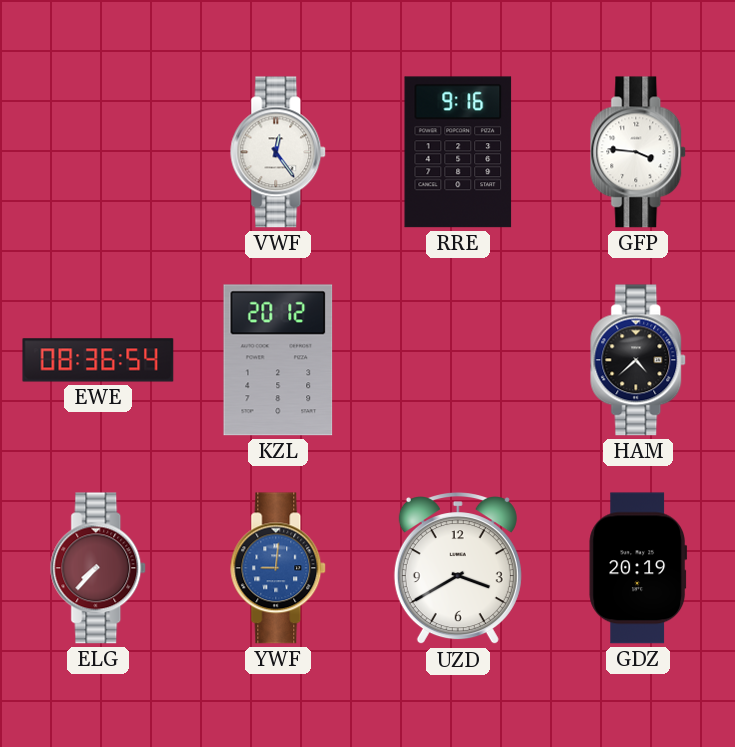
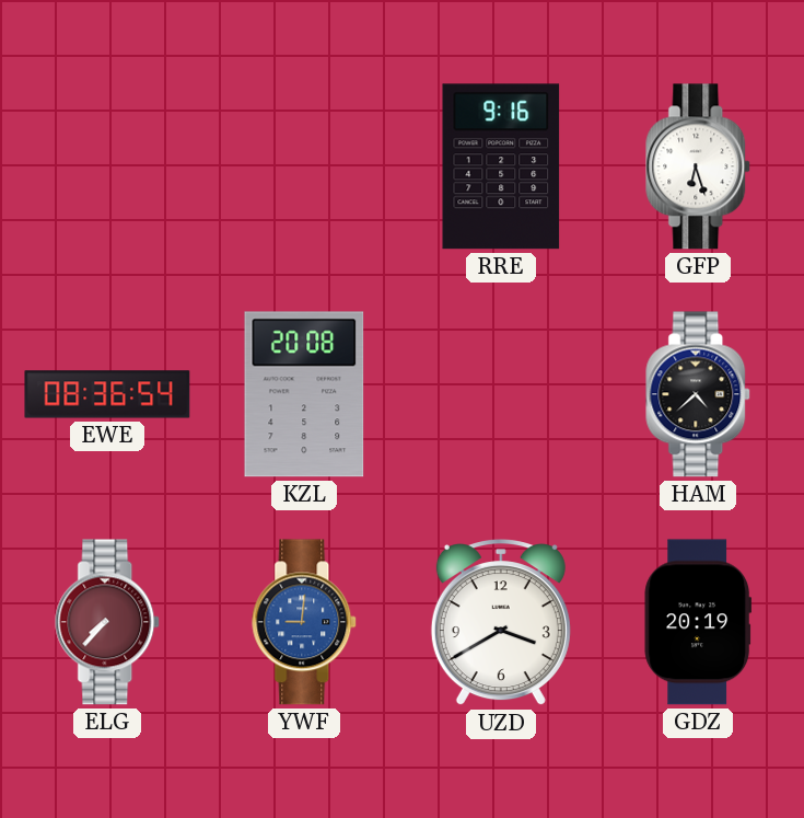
VWF: 12:24 -> none
GFP: 3:46 -> 6:27
KZL: 20:12 -> 20:08
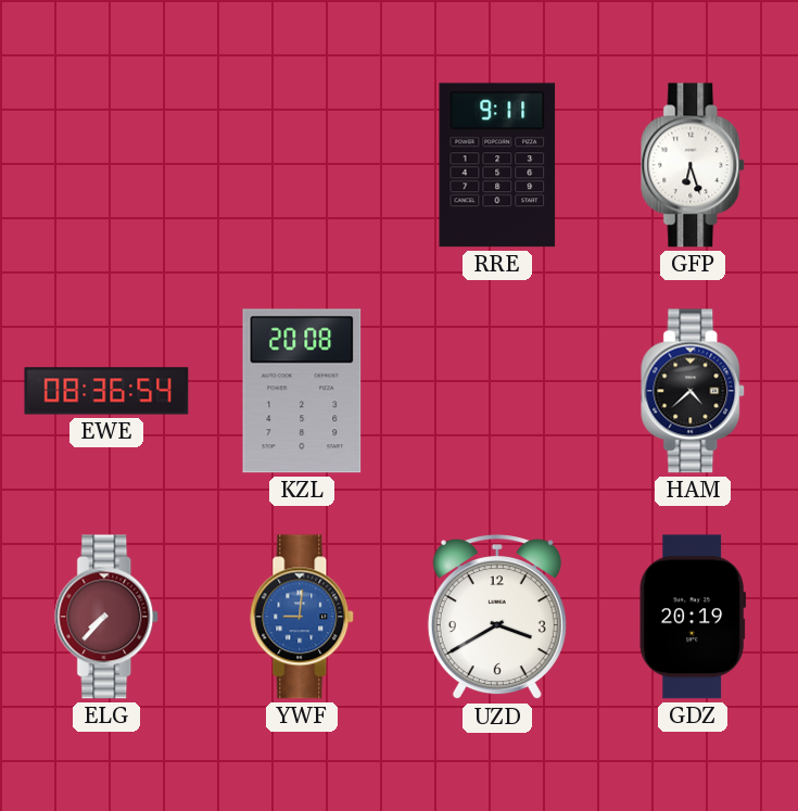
RRE: 9:16 -> 9:11
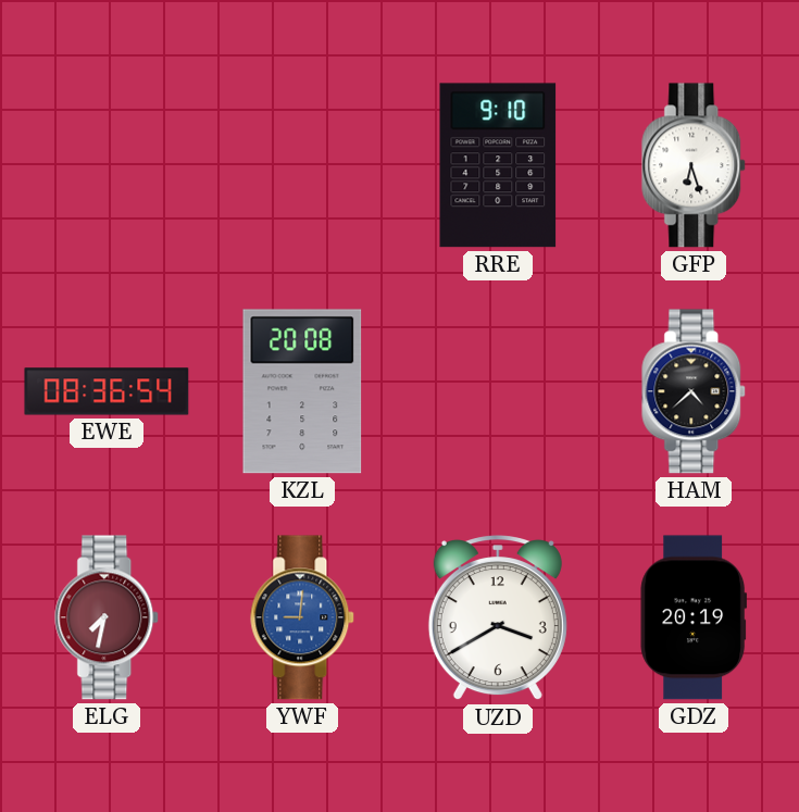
RRE: 9:11 -> 9:10
ELG: 7:37 -> 7:32
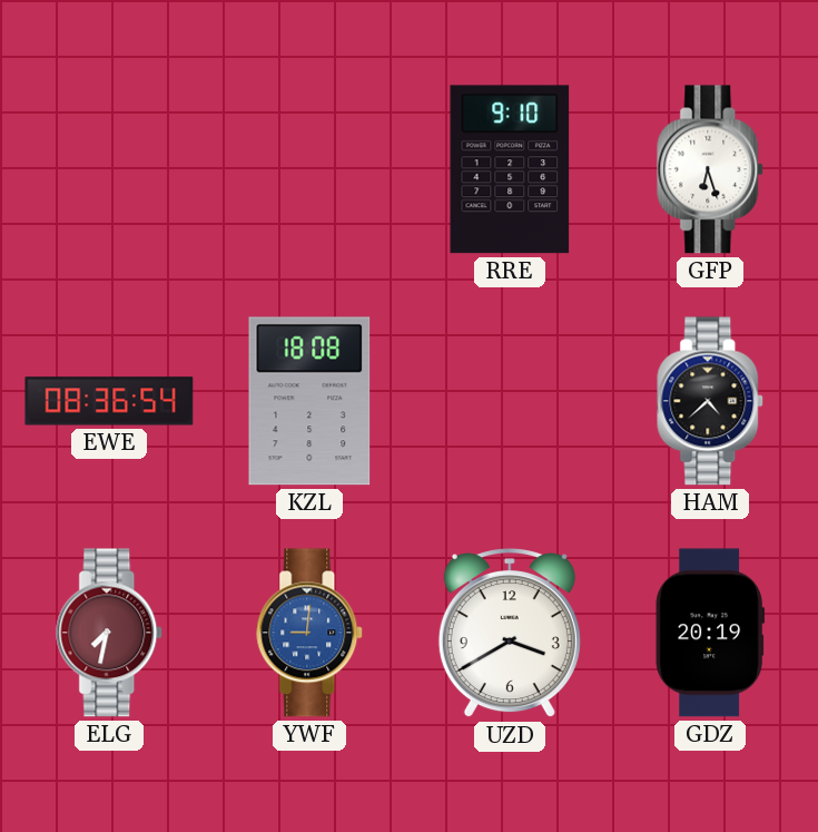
KZL: 20:08 -> 18:08
